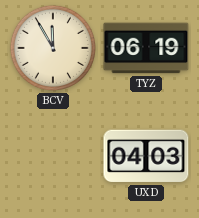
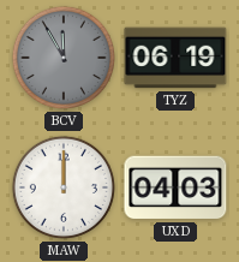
BCV dial: cream -> grey
MAW: none -> 12:00
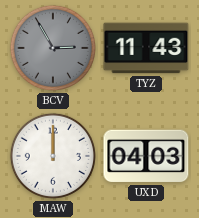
BCV: 11:55 -> 2:55
TYZ: 06:19 -> 11:43
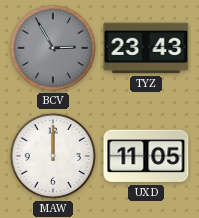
TYZ: 11:43 -> 23:43
UXD: 04:03 -> 11:05
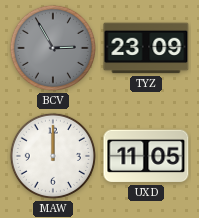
TYZ: 23:43 -> 23:09
